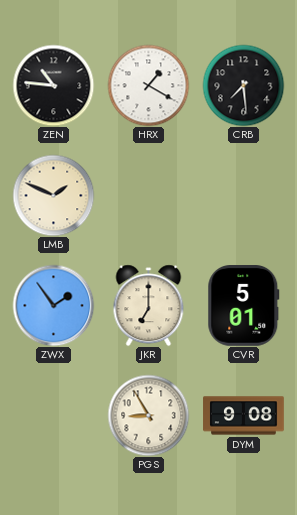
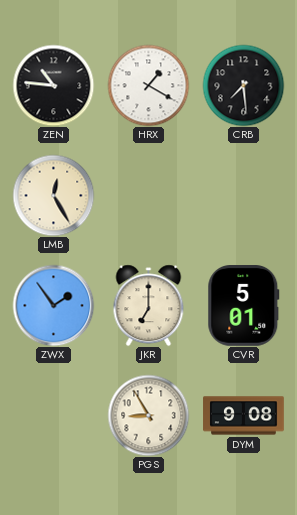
LMB: 1:49 -> 12:25
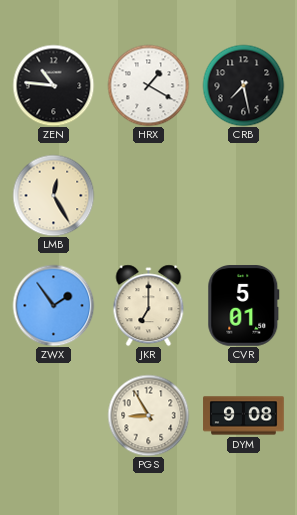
CRB: 7:29 -> 7:28
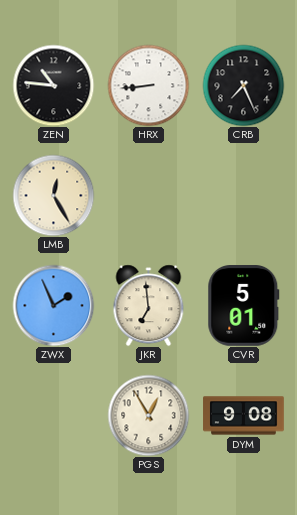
HRX: 1:20 -> 8:44
CRB: 7:28 -> 7:26
ZWX: 1:54 -> 1:56
JKR: 7:00 -> 6:59
PGS: 8:55 -> 12:55
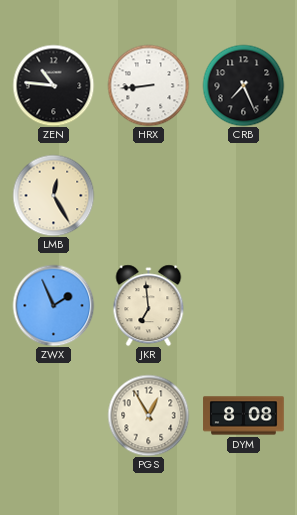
CVR: 5:01 -> none
DYM: 9:08 -> 8:08
